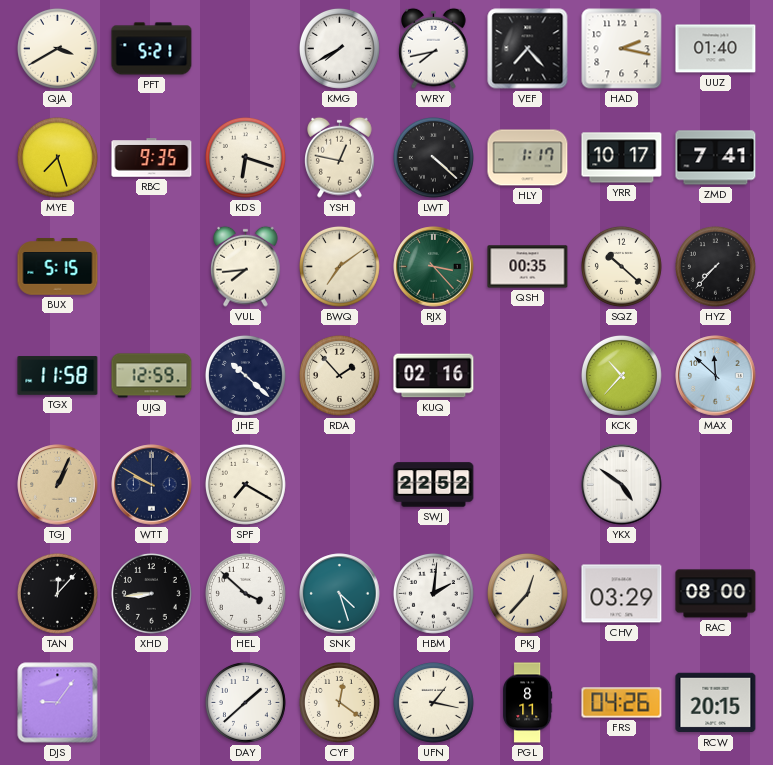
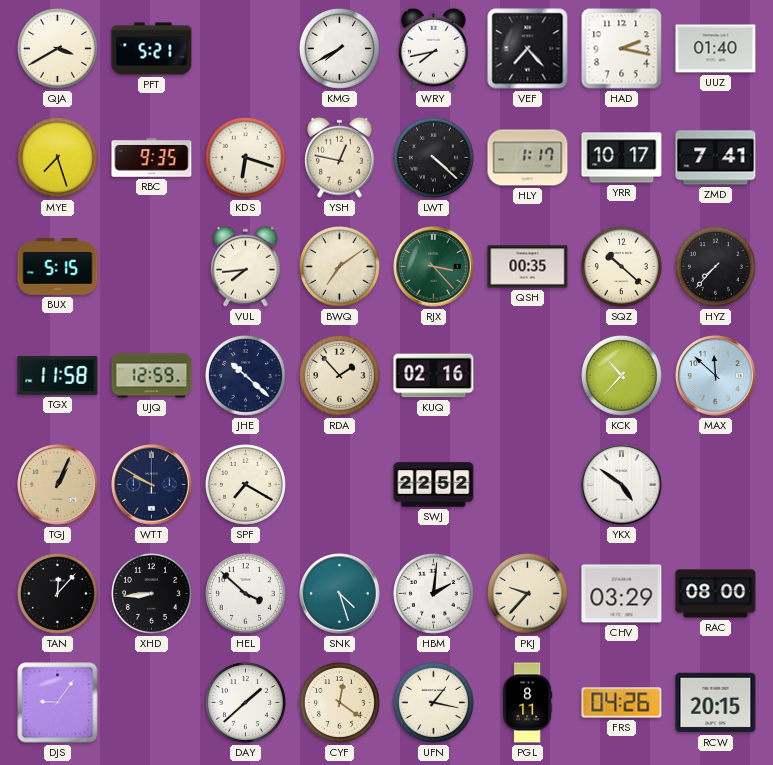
PKJ: 12:37 -> 9:37
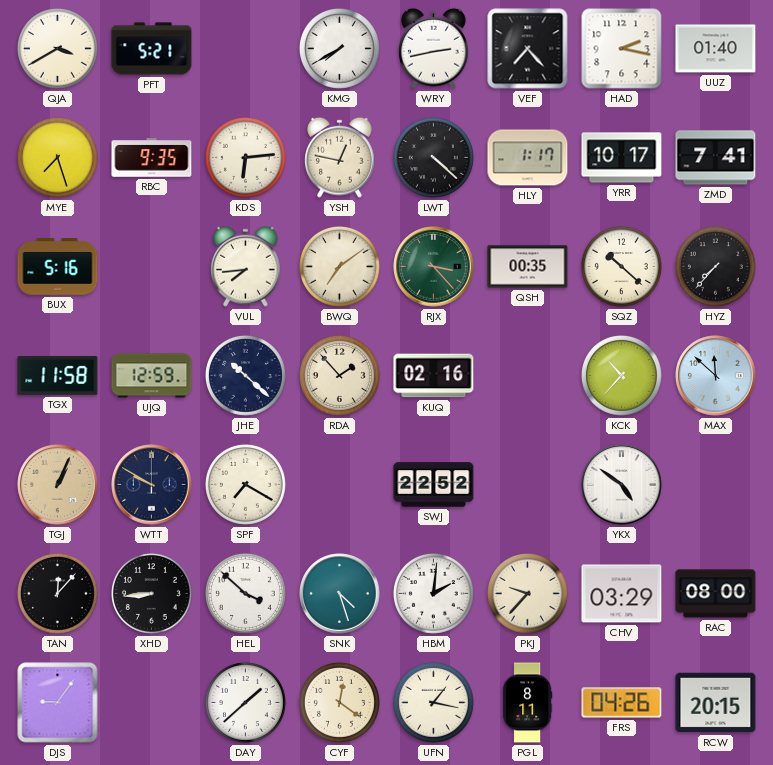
WRY: 7:43 -> 2:43
KDS: 6:18 -> 6:14
BUX: 5:15 -> 5:16
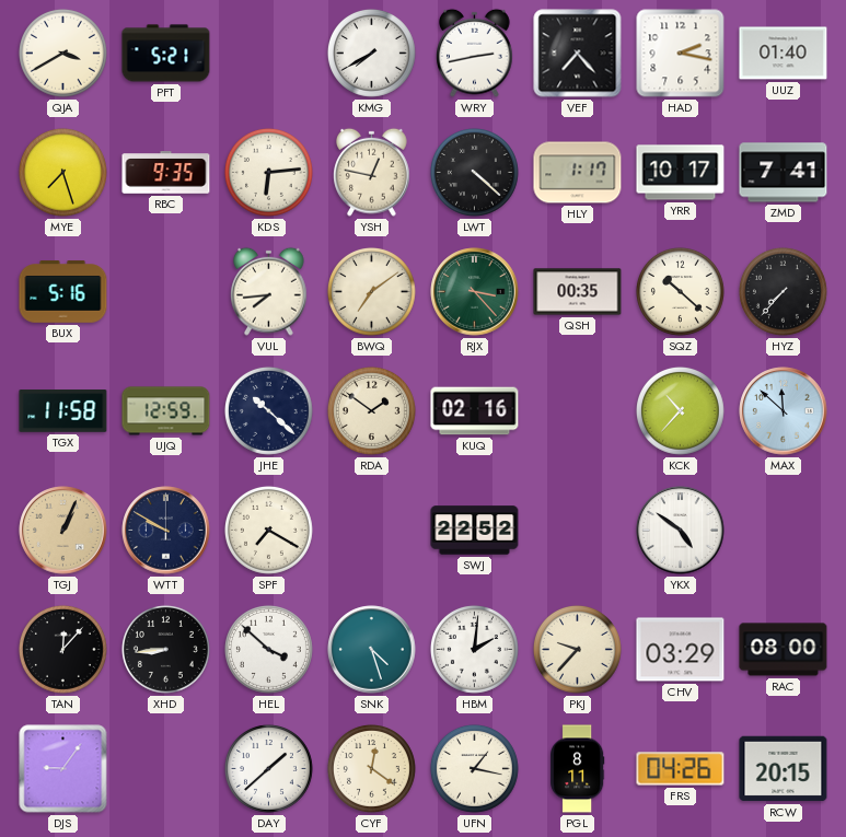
RDA: 1:53 -> 1:51
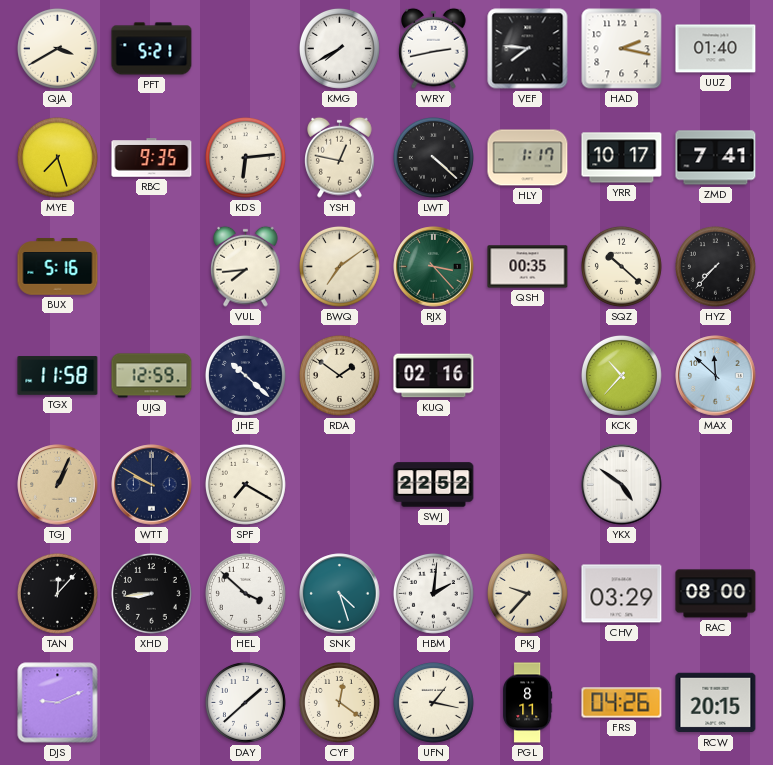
VEF: 7:23 -> 7:46
DJS: 9:06 -> 9:11
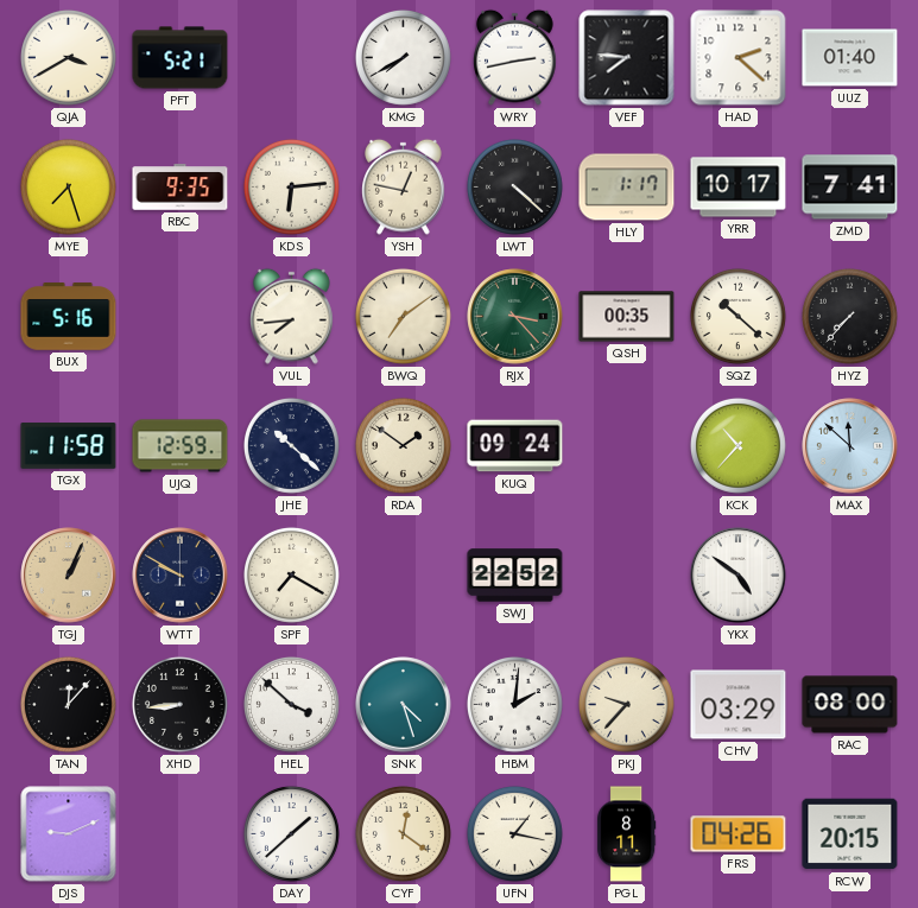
HAD: 2:17 -> 2:22
KUQ: 02:16 -> 09:24
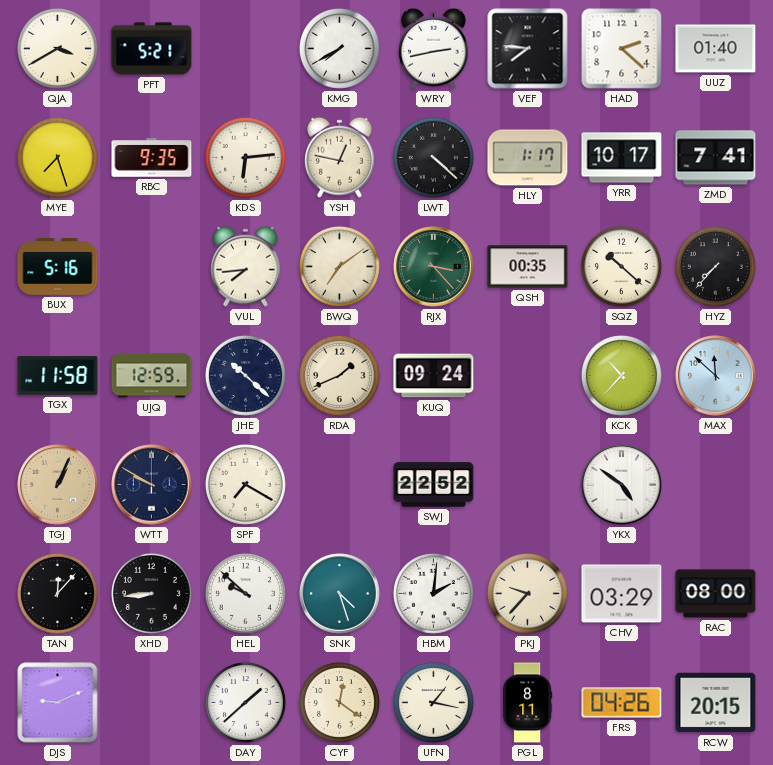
RDA: 1:51 -> 1:41
HEL: 3:52 -> 9:52
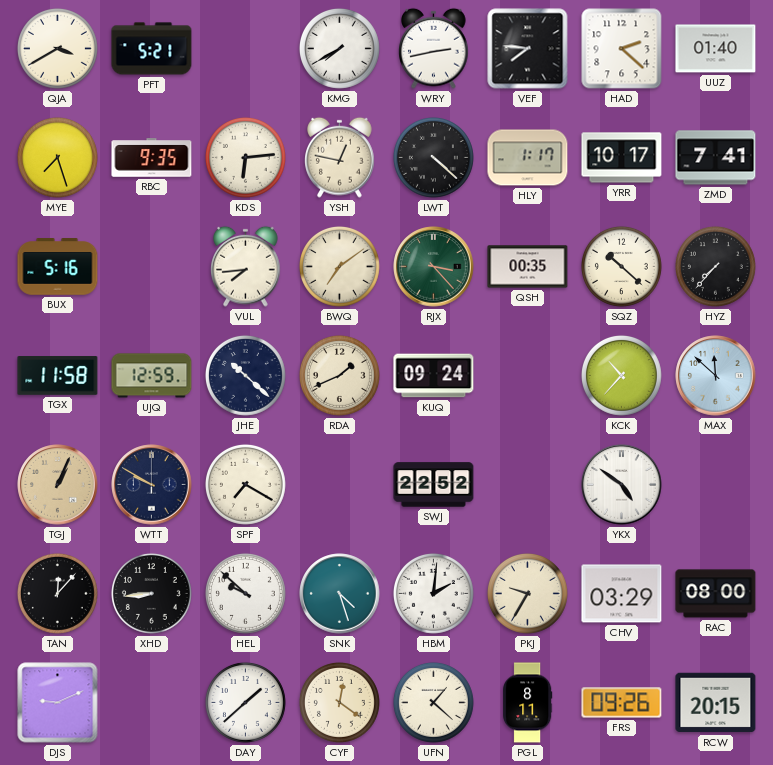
PKJ: 9:37 -> 9:35
UFN: 1:17 -> 1:22
FRS: 04:26 -> 09:26
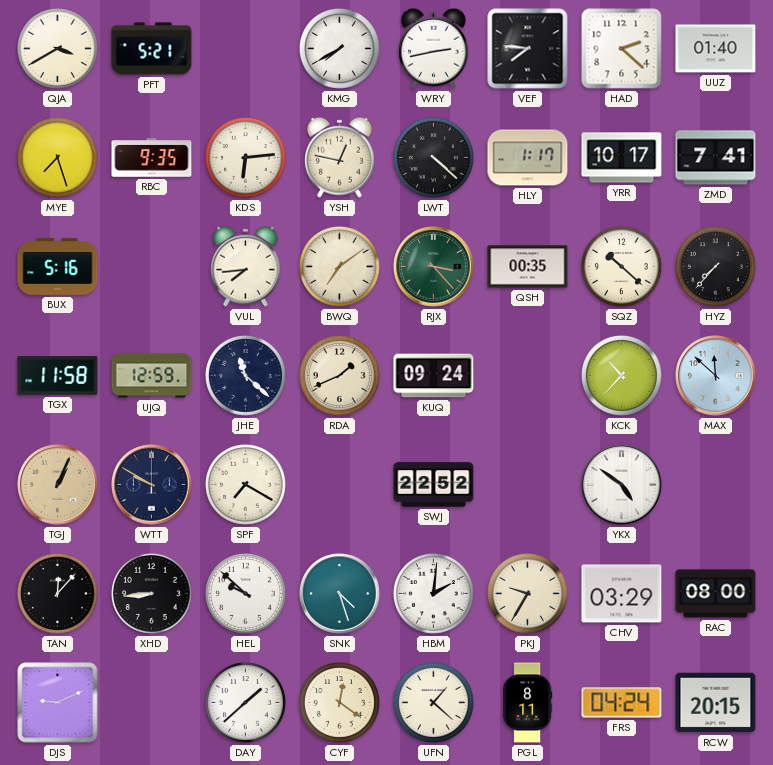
JHE: 10:22 -> 11:22
FRS: 09:26 -> 04:24
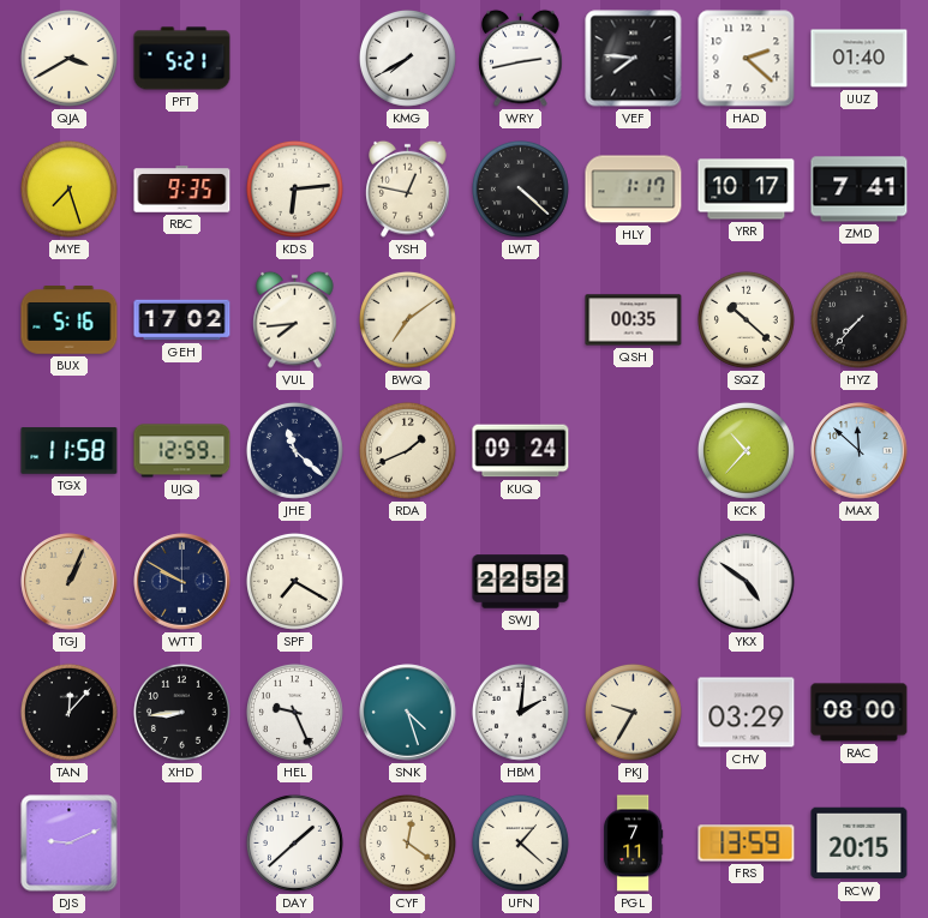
GEH: none -> 17:02
RJX: 3:23 -> none
HEL: 9:52 -> 9:26
PGL: 8:11 -> 7:11
FRS: 04:24 -> 13:59
